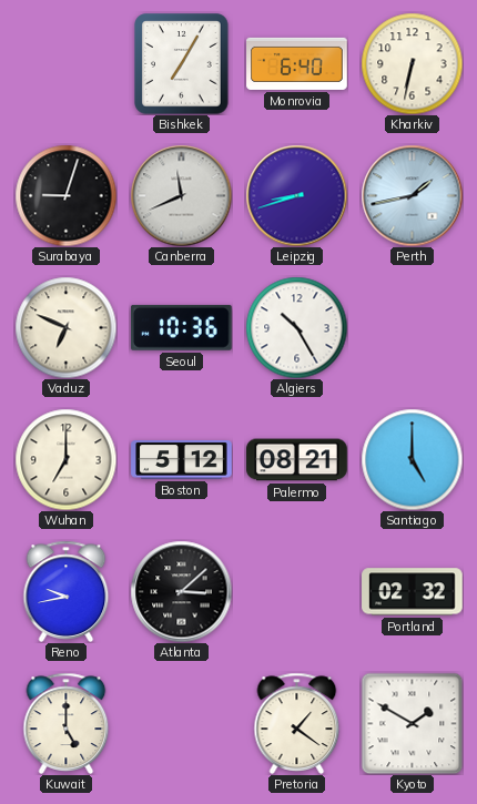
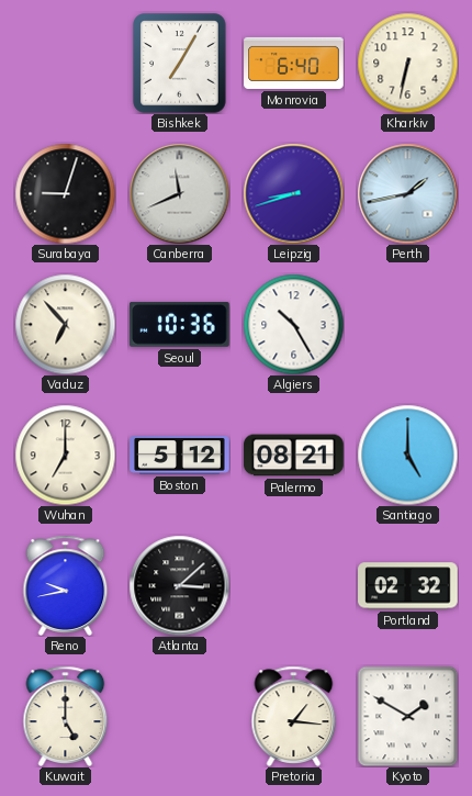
Vaduz: 6:49 -> 6:53
Pretoria: 1:21 -> 1:16
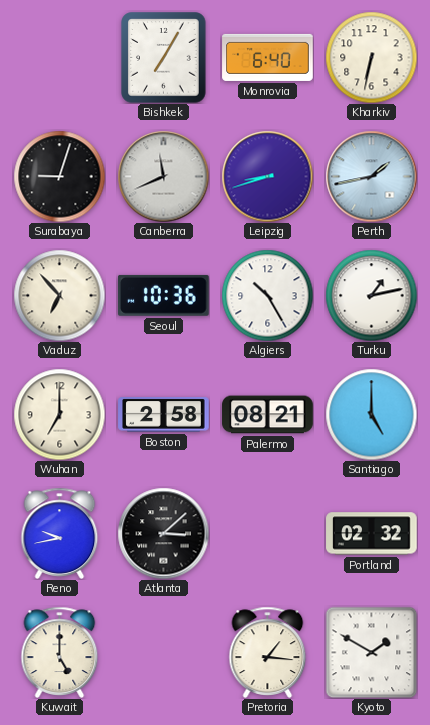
Turku: none -> 1:13
Boston: 5:12 -> 2:58
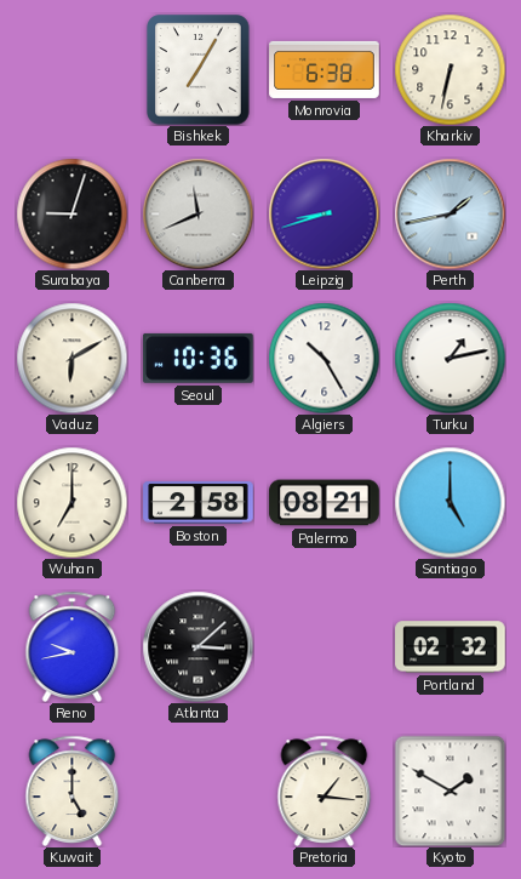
Monrovia: 6:40 -> 6:38
Vaduz: 6:53 -> 6:10
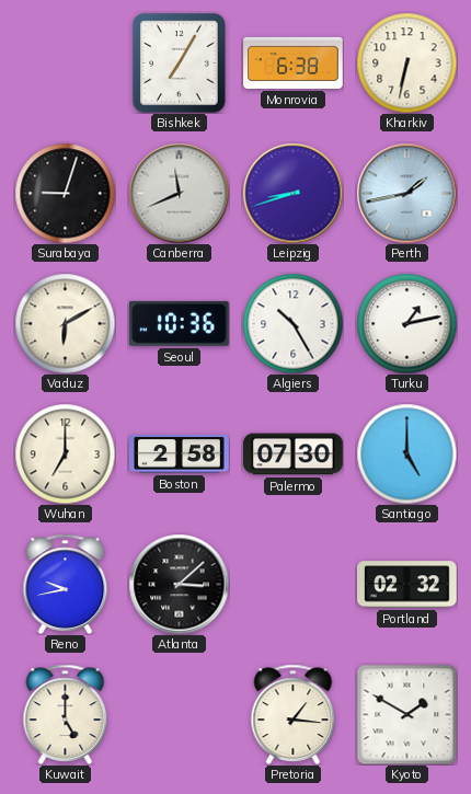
Palermo: 08:21 -> 07:30
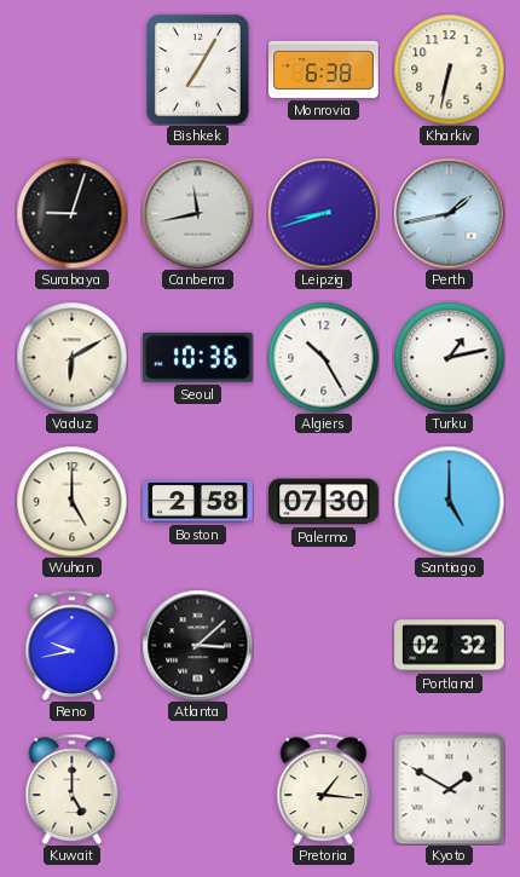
Canberra: 11:41 -> 11:43
Wuhan: 7:00 -> 5:00
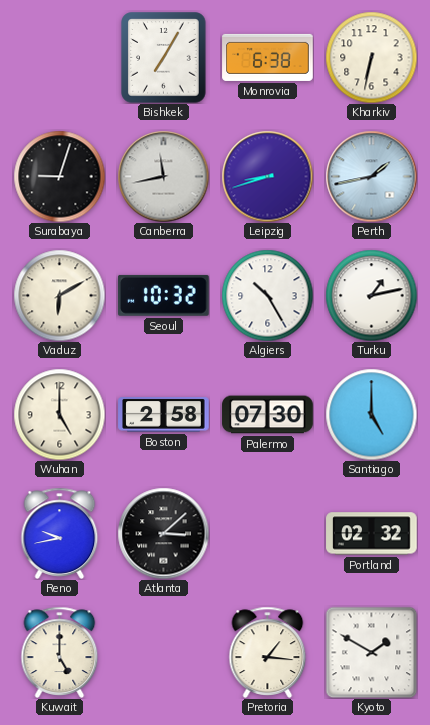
Seoul: 10:36 -> 10:32
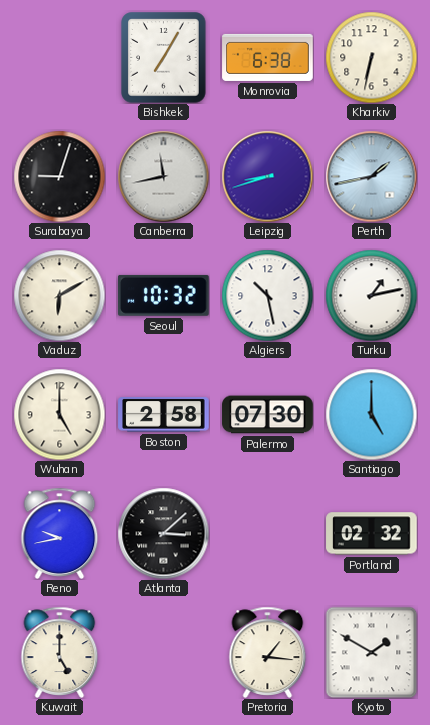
Algiers: 10:25 -> 10:28
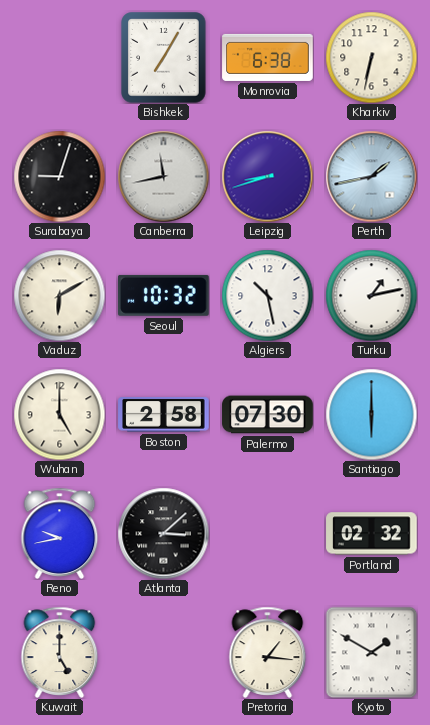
Santiago: 5:00 -> 6:00
